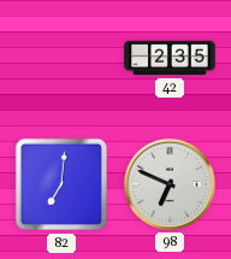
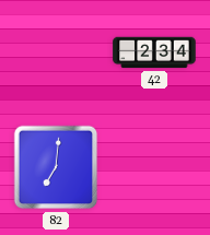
42: 2:35 -> 2:34
98: 6:49 -> none
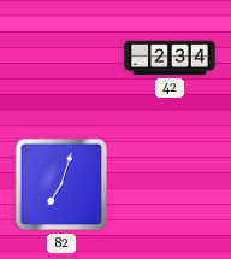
82: 7:01 -> 7:03
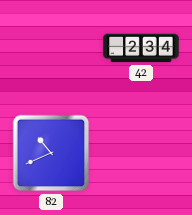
82: 7:03 -> 10:41
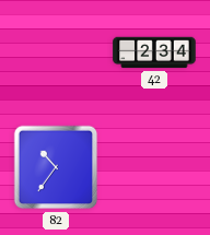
82: 10:41 -> 10:36
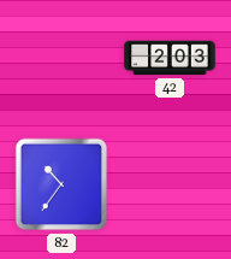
42: 2:34 -> 2:03
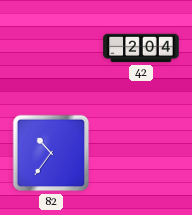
42: 2:03 -> 2:04
